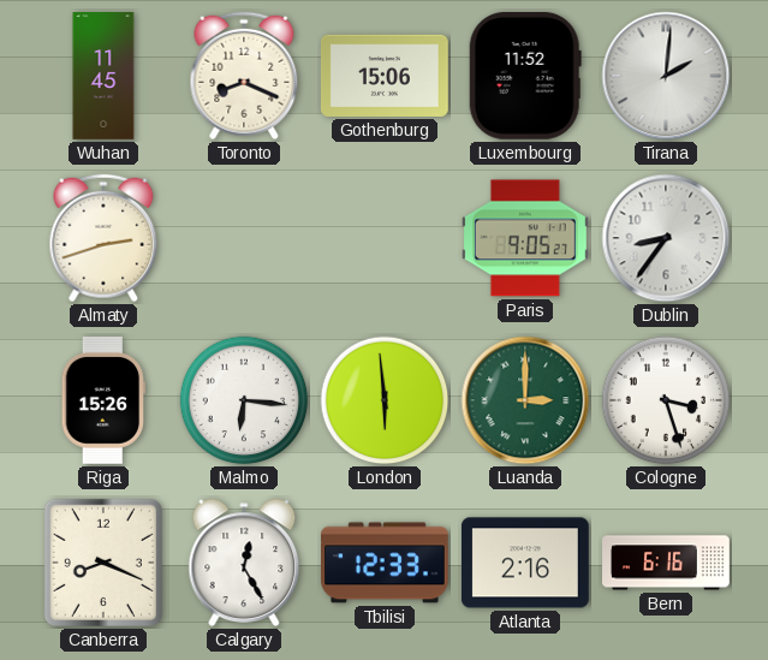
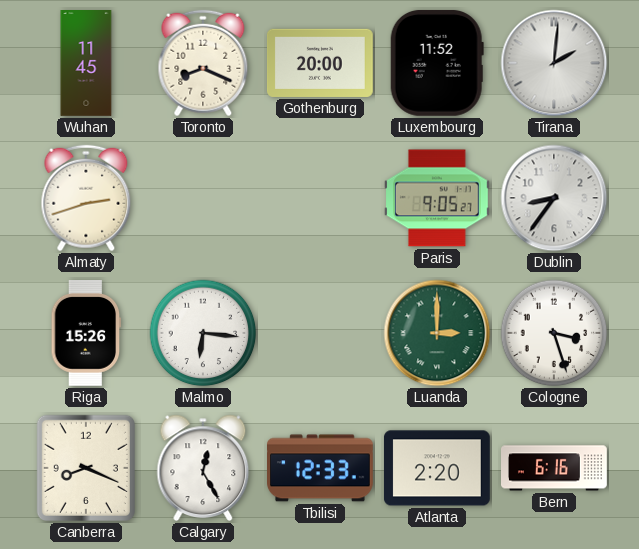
Gothenburg: 15:06 -> 20:00
London: 5:59 -> none
Atlanta: 2:16 -> 2:20
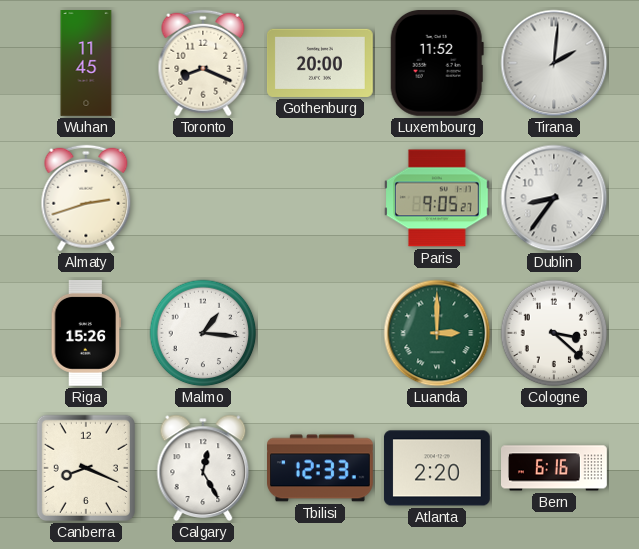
Malmo: 6:16 -> 1:16
Cologne: 3:27 -> 3:22
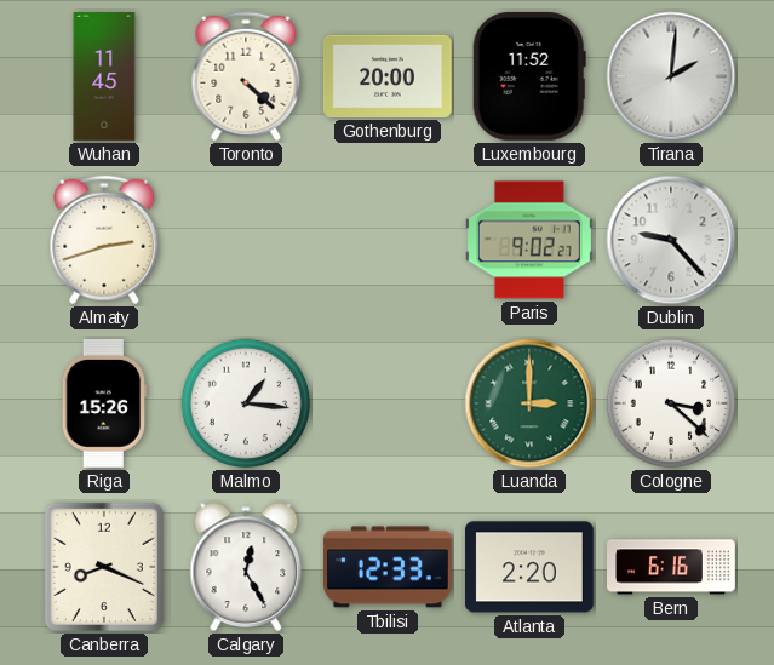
Toronto: 8:19 -> 4:22
Paris: 9:05 -> 9:02
Dublin: 8:36 -> 9:23
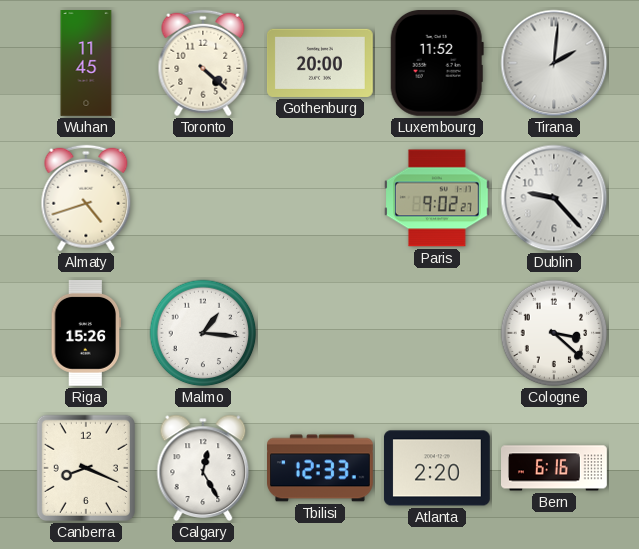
Almaty: 2:42 -> 4:42
Luanda: 3:00 -> none
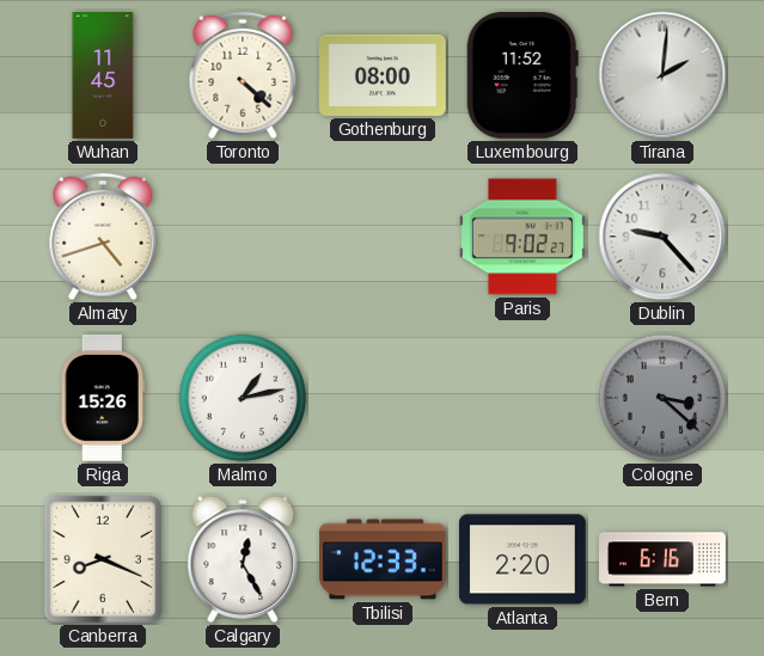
Gothenburg: 20:00 -> 08:00
Malmo: 1:16 -> 1:13
Cologne dial: white -> grey
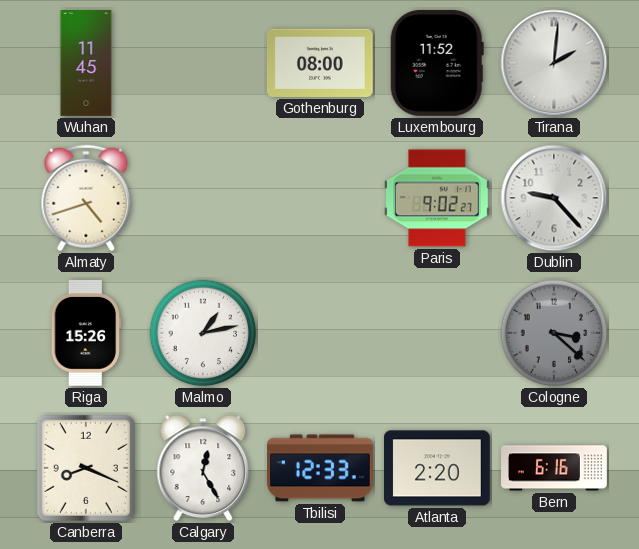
Toronto: 4:22 -> none
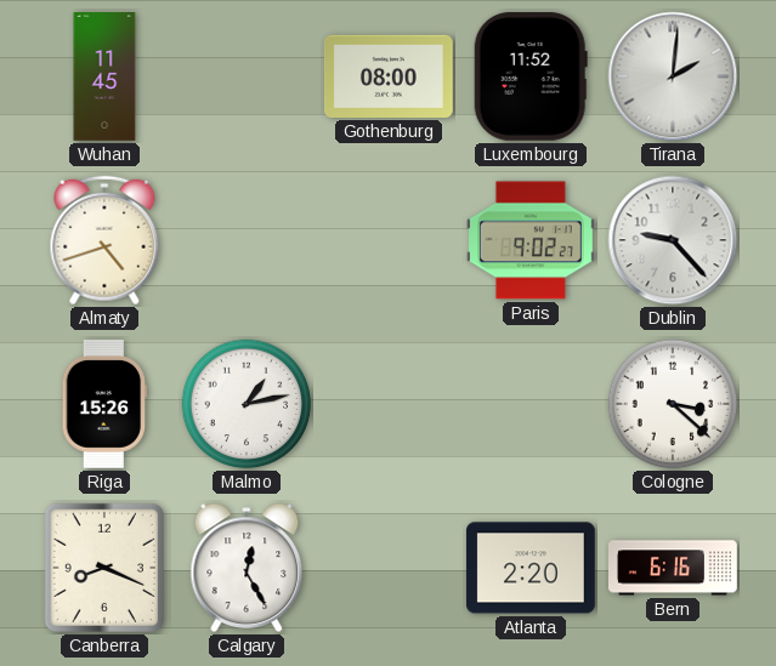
Cologne dial: grey -> white
Tbilisi: 12:33 -> none
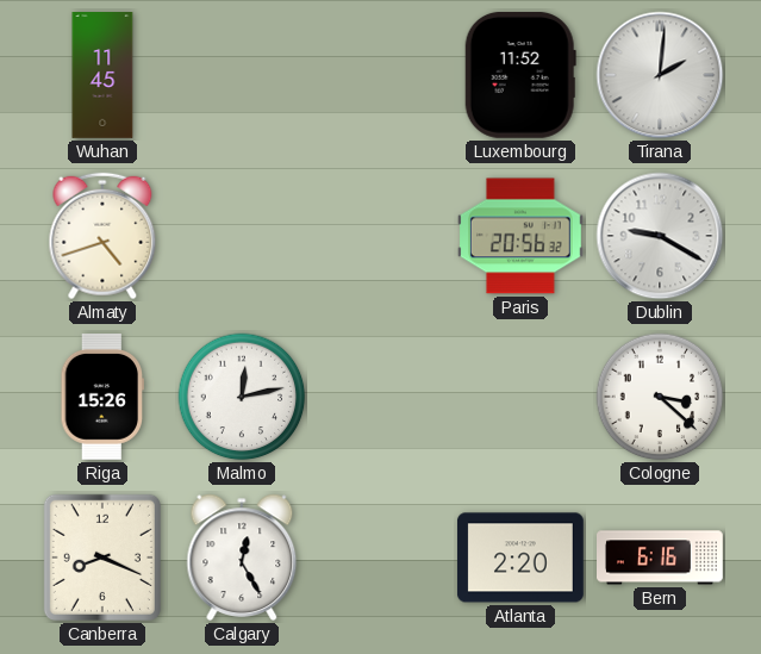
Gothenburg: 08:00 -> none
Paris: 9:02 -> 20:56
Dublin: 9:23 -> 9:20
Malmo: 1:13 -> 12:13
